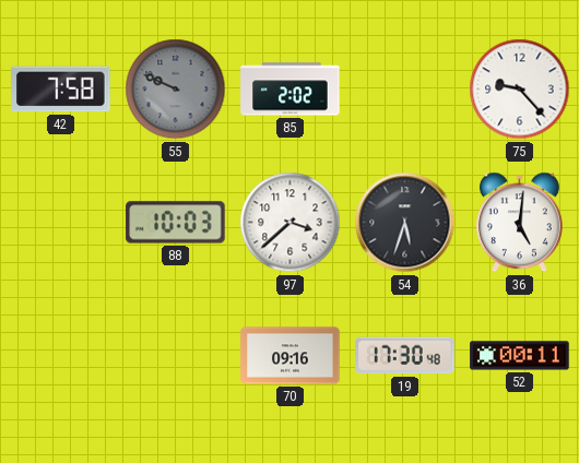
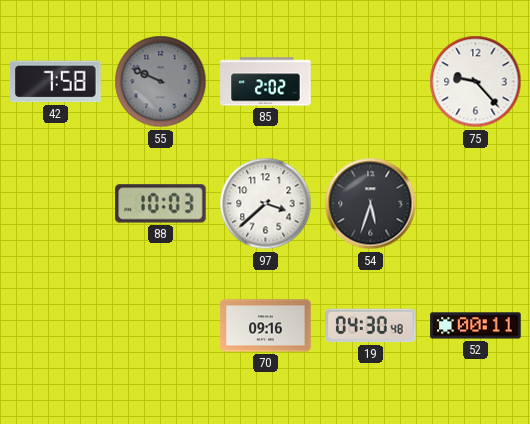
36: 5:01 -> none
19: 17:30 -> 04:30
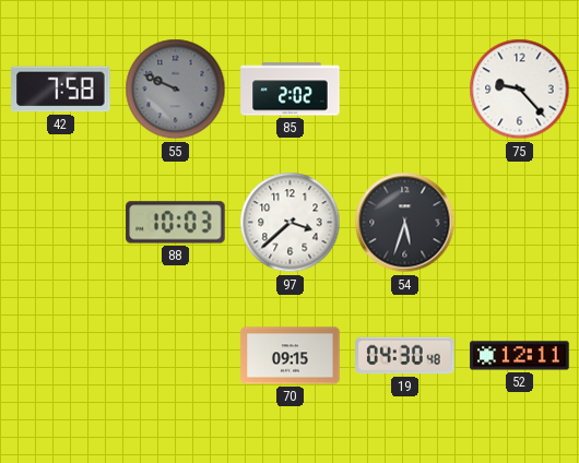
70: 09:16 -> 09:15
52: 00:11 -> 12:11
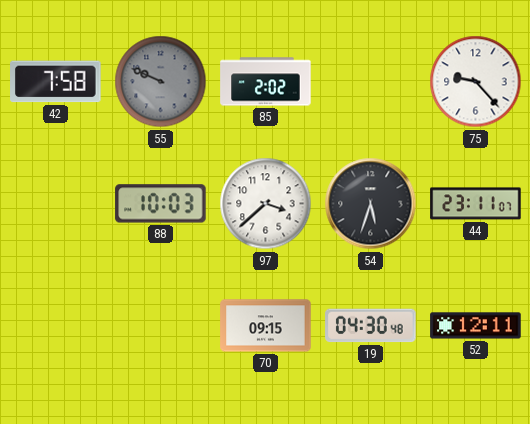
44: none -> 23:11
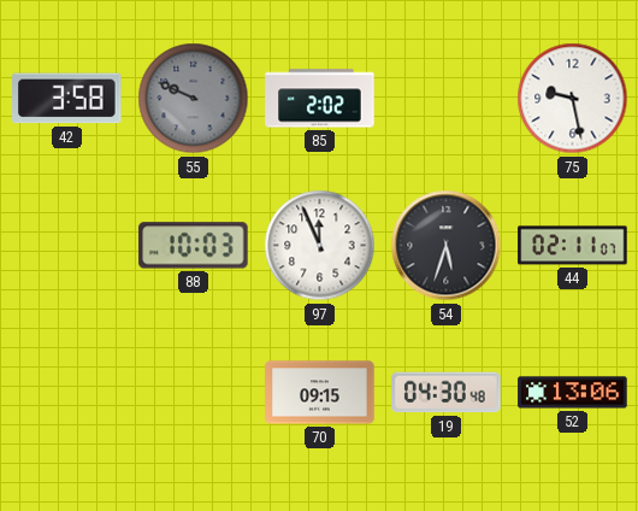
42: 7:58 -> 3:58
75: 9:23 -> 9:28
97: 3:38 -> 11:56
44: 23:11 -> 02:11
52: 12:11 -> 13:06
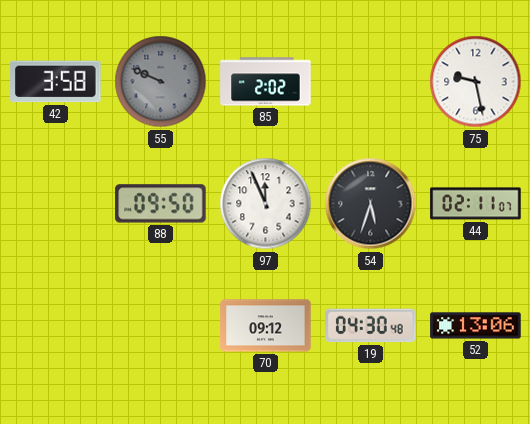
88: 10:03 -> 09:50
70: 09:15 -> 09:12
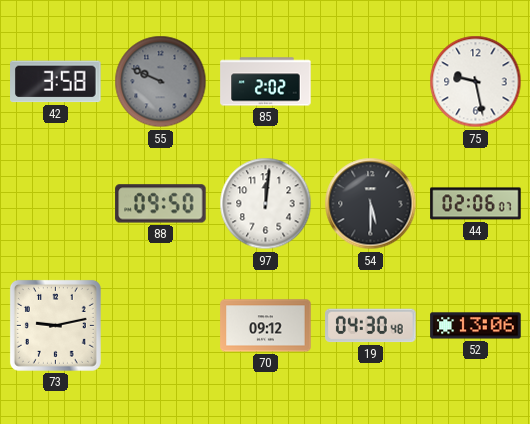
97: 11:56 -> 12:01
54: 5:33 -> 5:30
44: 02:11 -> 02:06
73: none -> 9:13
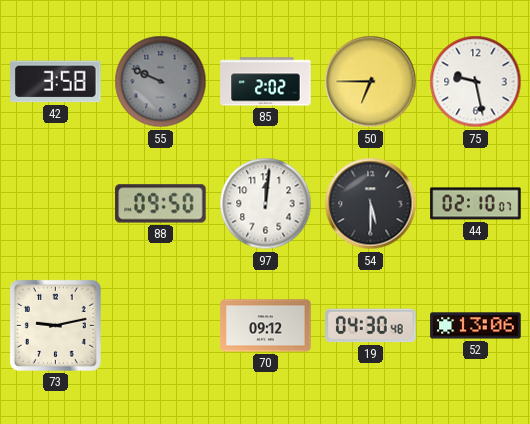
50: none -> 6:45
44: 02:06 -> 02:10
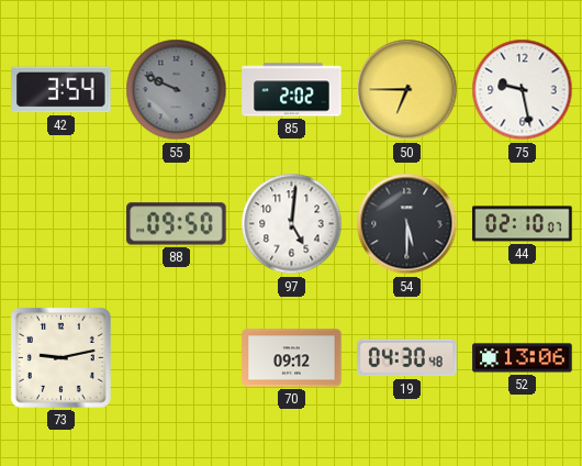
42: 3:58 -> 3:54
97: 12:01 -> 5:01
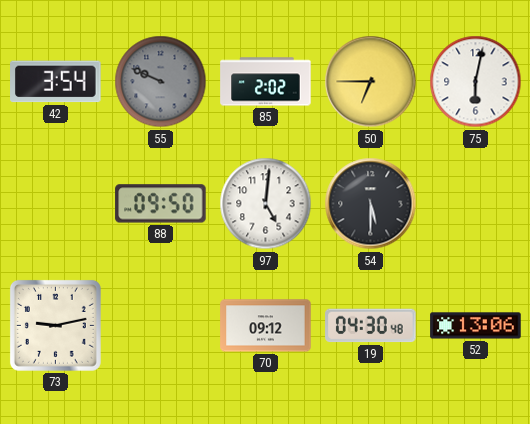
75: 9:28 -> 6:02
44: 02:10 -> none
